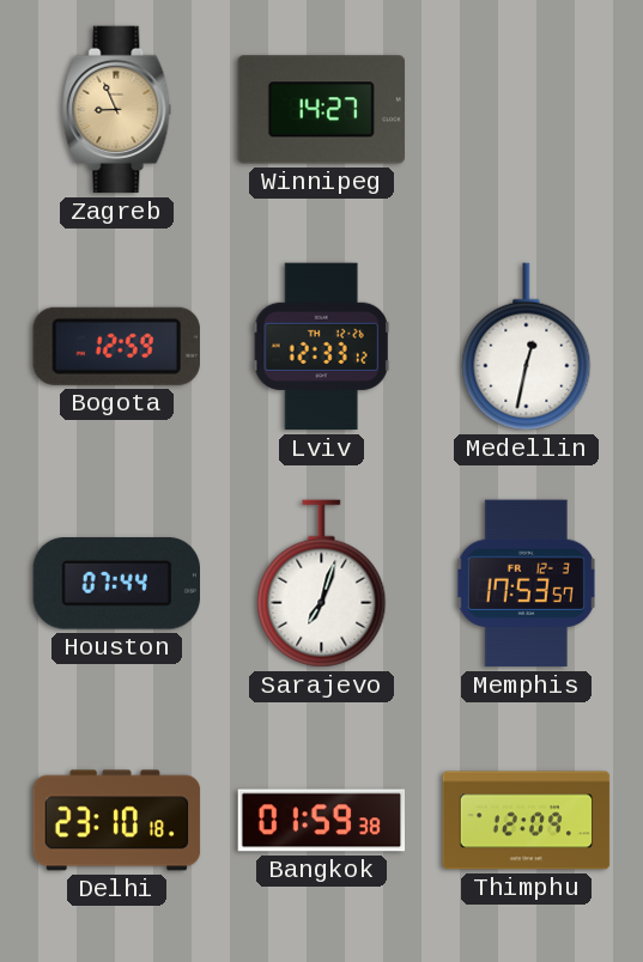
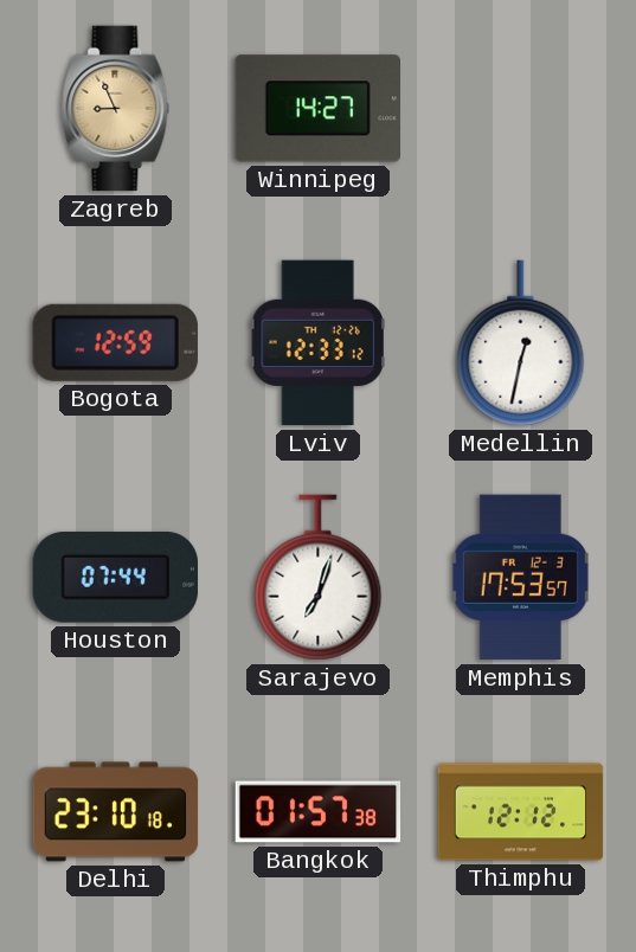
Bangkok: 01:59 -> 01:57
Thimphu: 12:09 -> 12:12
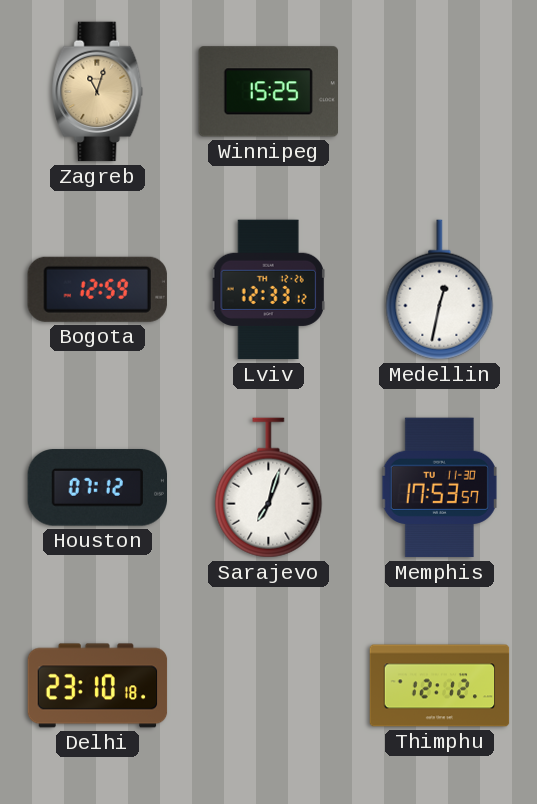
Zagreb: 8:56 -> 11:03
Winnipeg: 14:27 -> 15:25
Houston: 07:44 -> 07:12
Memphis date: FR 12-3 -> TU 11-30
Bangkok: 01:57 -> none
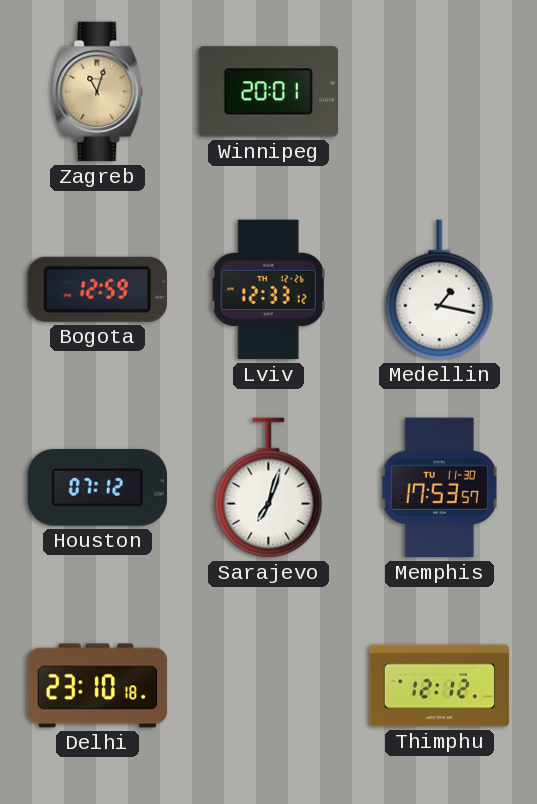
Winnipeg: 15:25 -> 20:01
Medellin: 12:32 -> 1:17
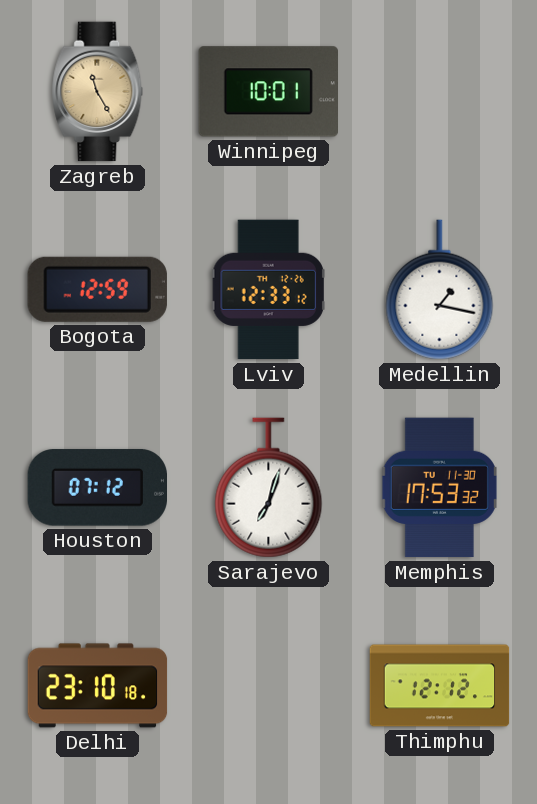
Zagreb: 11:03 -> 11:25
Winnipeg: 20:01 -> 10:01
Memphis: 17:53:57 -> 17:53:32
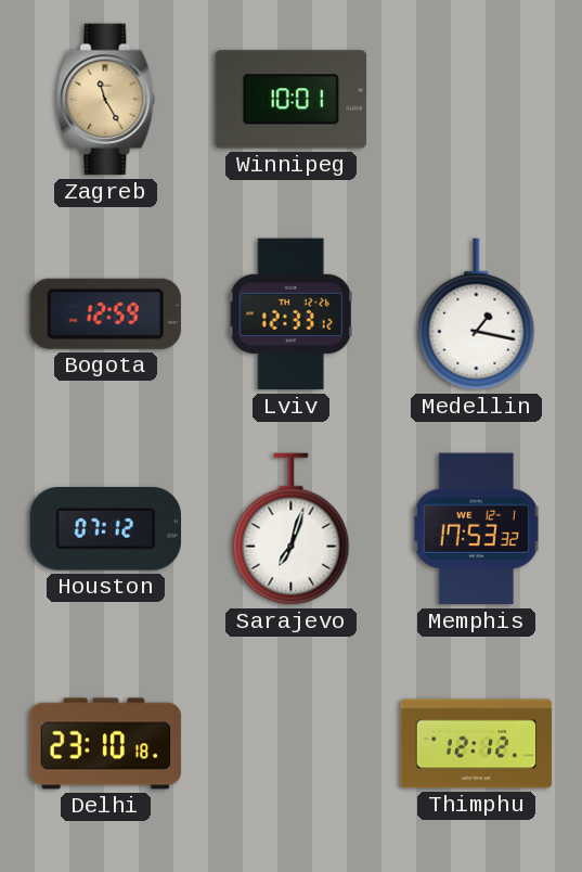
Memphis date: TU 11-30 -> WE 12-1
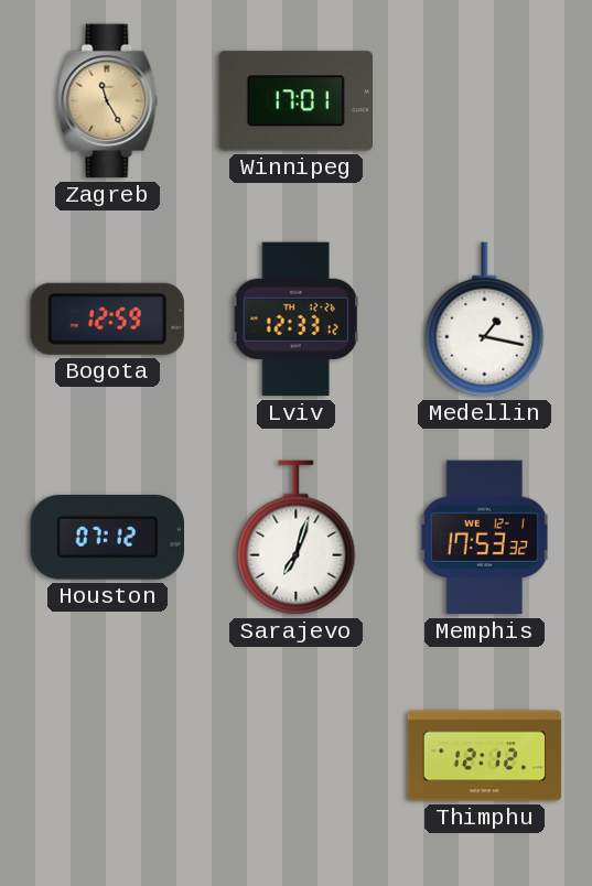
Winnipeg: 10:01 -> 17:01
Delhi: 23:10 -> none
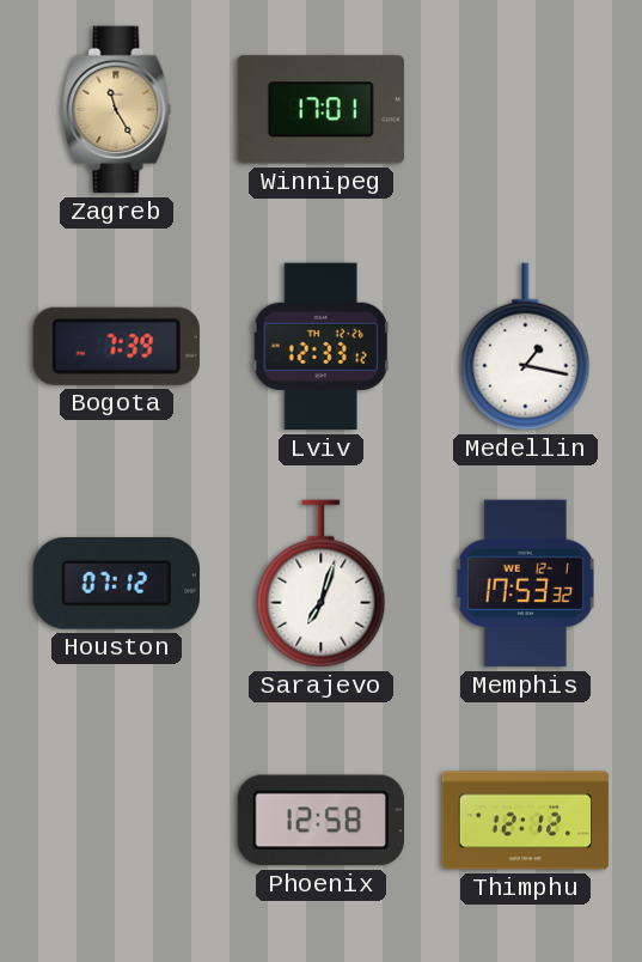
Bogota: 12:59 -> 7:39
Phoenix: none -> 12:58
